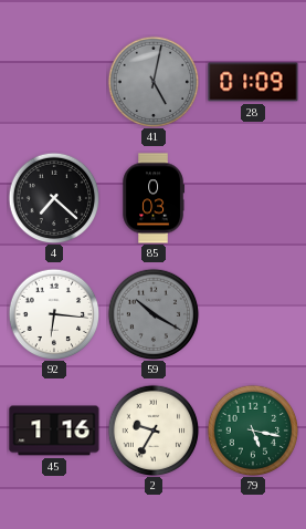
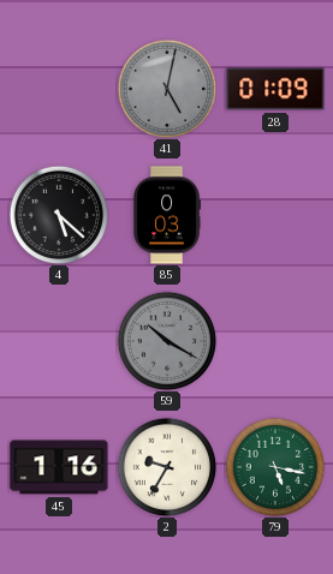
4: 7:22 -> 5:22
92: 6:16 -> none
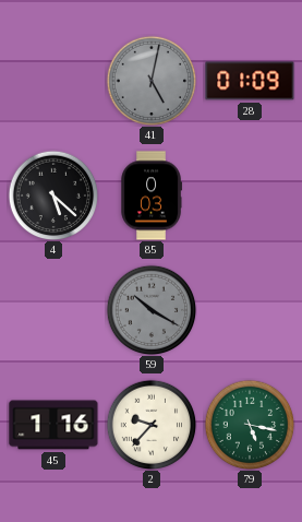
2: 9:35 -> 9:37
